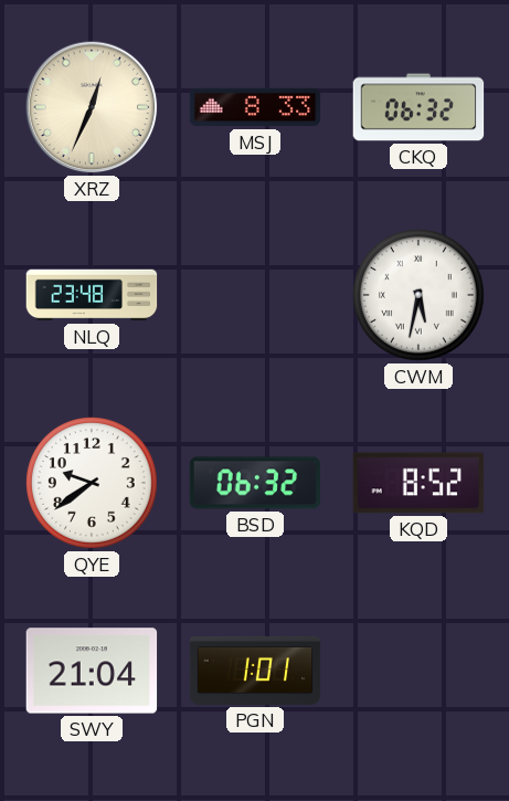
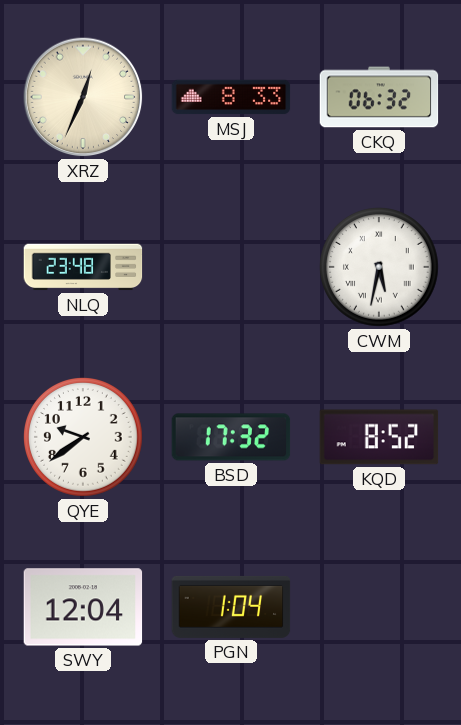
BSD: 06:32 -> 17:32
SWY: 21:04 -> 12:04
PGN: 1:01 -> 1:04
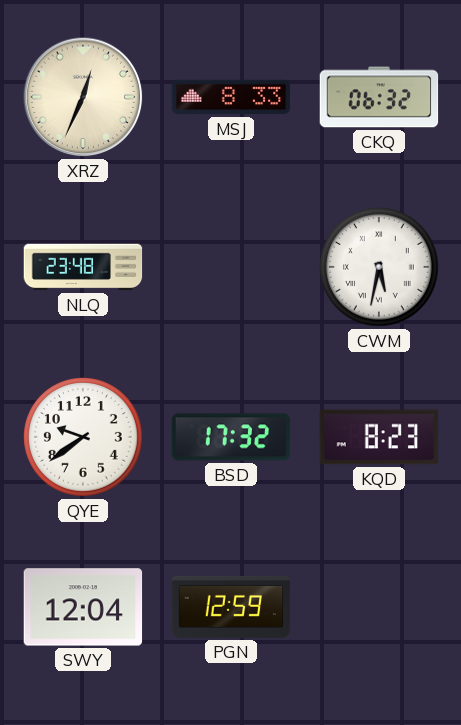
KQD: 8:52 -> 8:23
PGN: 1:04 -> 12:59
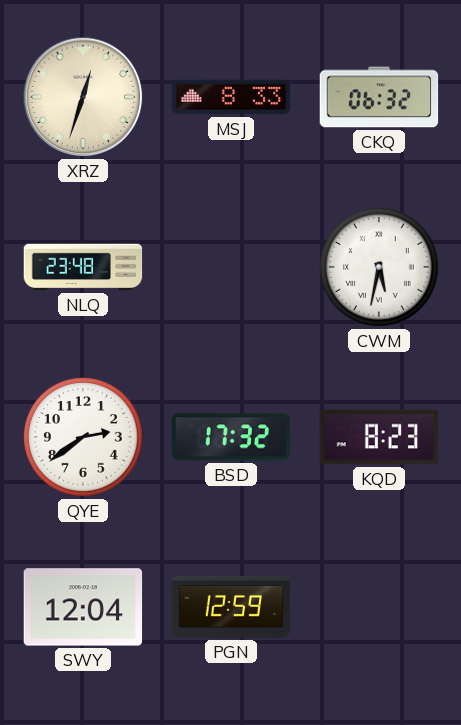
XRZ: 12:34 -> 12:33
QYE: 9:39 -> 2:39
